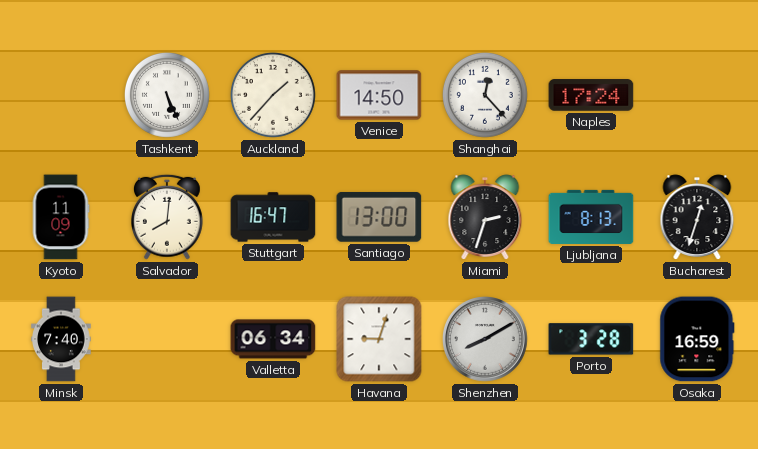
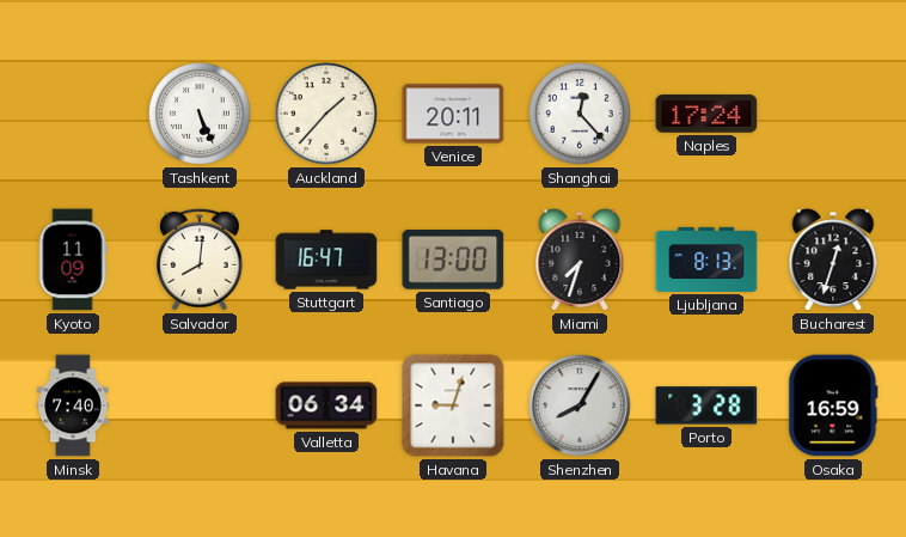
Venice: 14:50 -> 20:11
Miami: 2:33 -> 7:33
Shenzhen: 8:10 -> 8:05
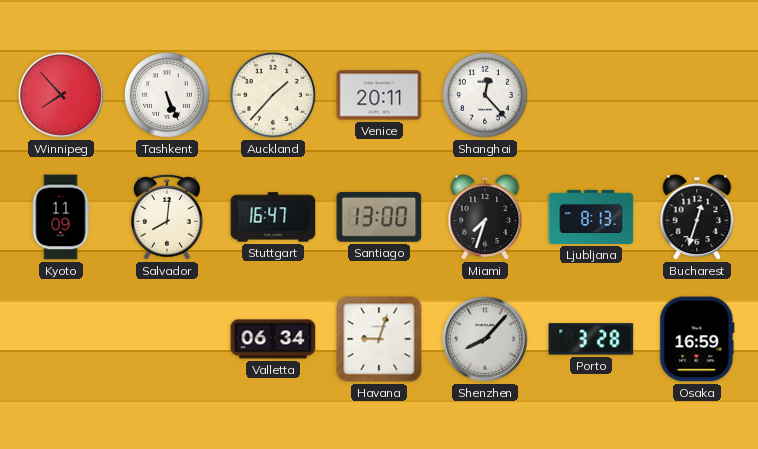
Winnipeg: none -> 7:53
Naples: 17:24 -> none
Minsk: 7:40 -> none
Shenzhen: 8:05 -> 8:07
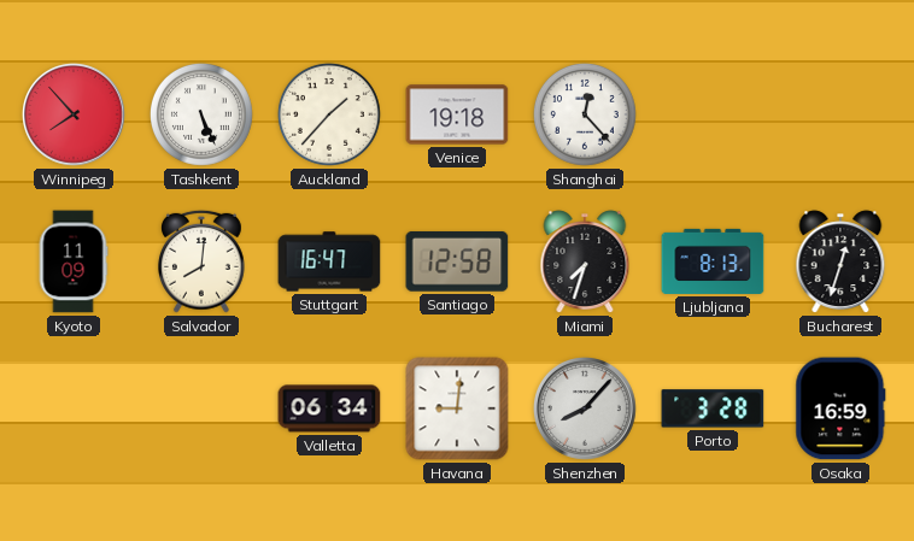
Venice: 20:11 -> 19:18
Santiago: 13:00 -> 12:58
Havana: 9:03 -> 9:01
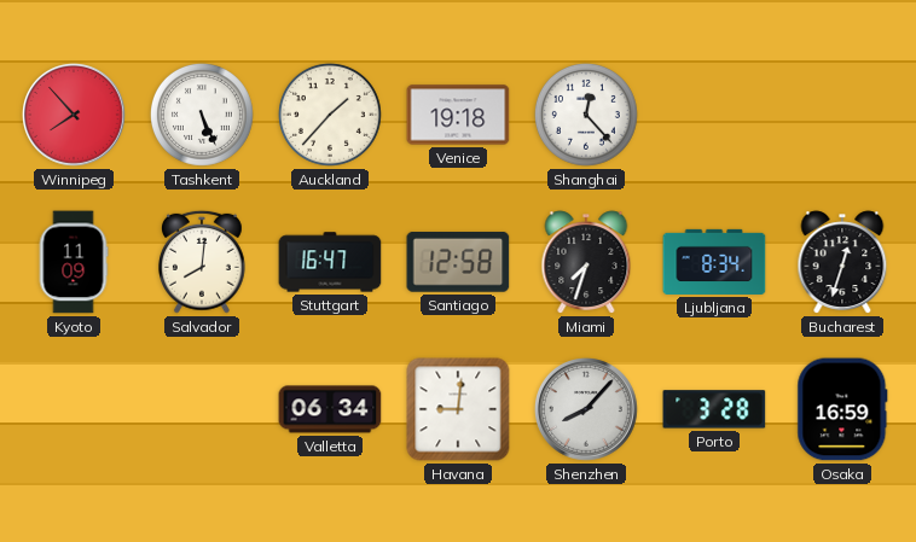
Ljubljana: 8:13 -> 8:34
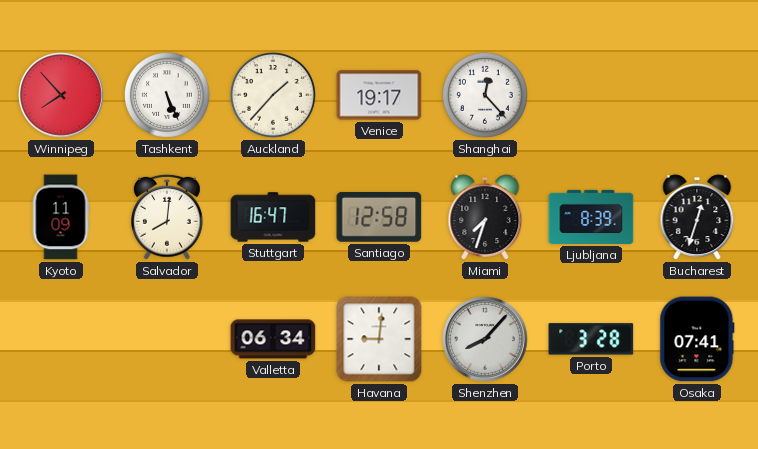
Venice: 19:18 -> 19:17
Ljubljana: 8:34 -> 8:39
Osaka: 16:59 -> 07:41
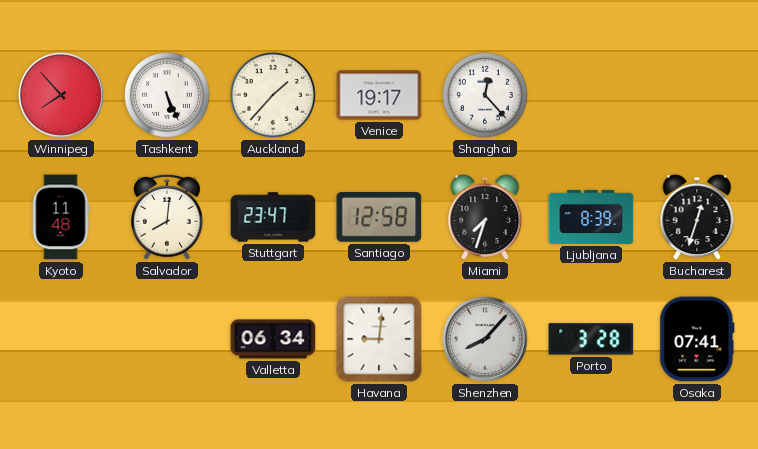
Kyoto: 11:09 -> 11:48
Stuttgart: 16:47 -> 23:47
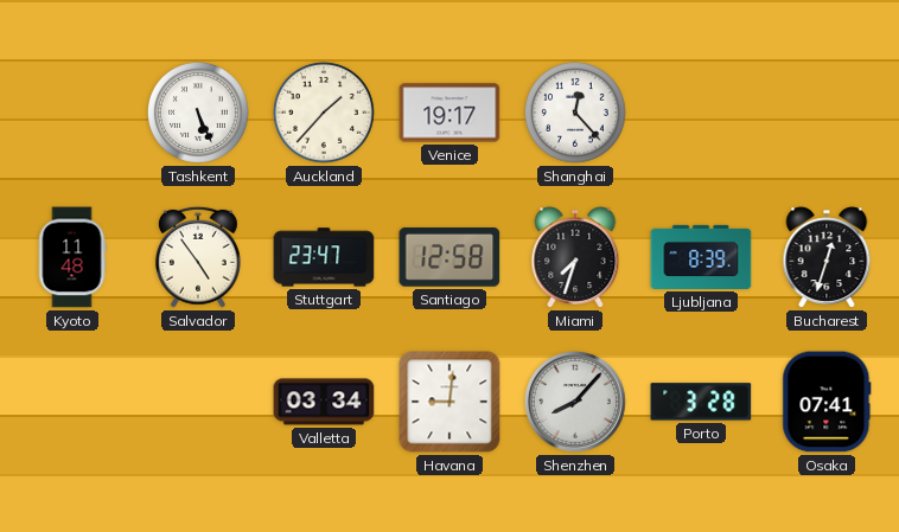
Winnipeg: 7:53 -> none
Salvador: 8:01 -> 4:54
Valletta: 06:34 -> 03:34
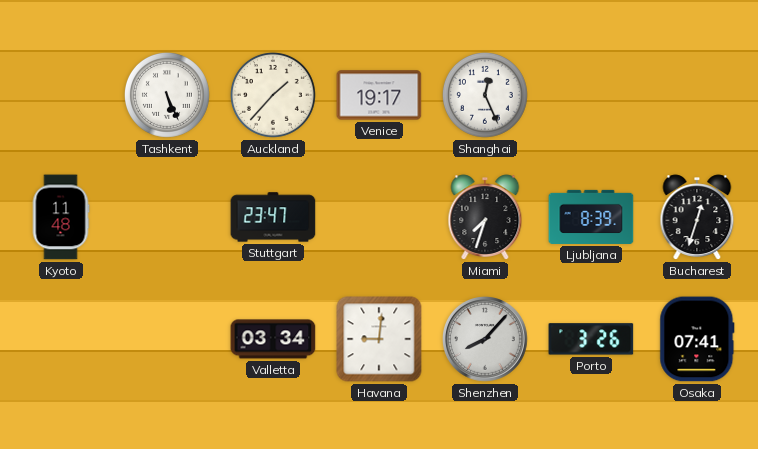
Shanghai: 12:23 -> 12:26
Salvador: 4:54 -> none
Santiago: 12:58 -> none
Porto: 3:28 -> 3:26
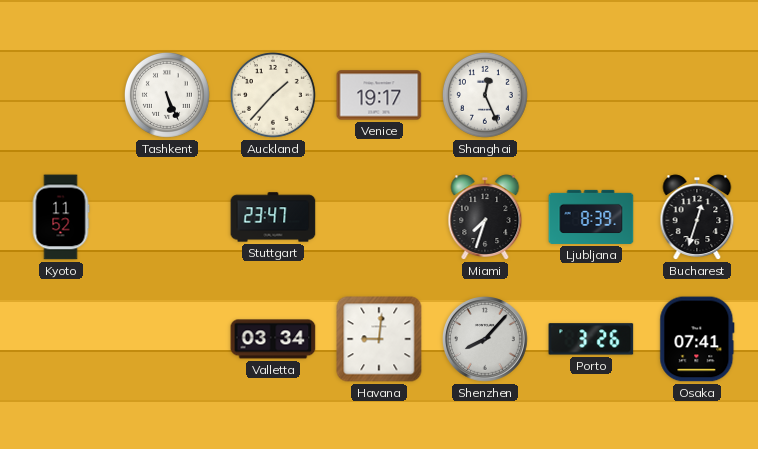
Kyoto: 11:48 -> 11:52
